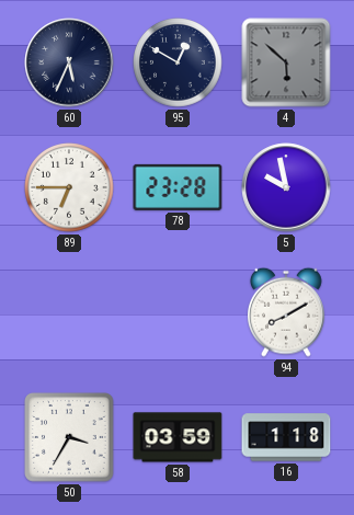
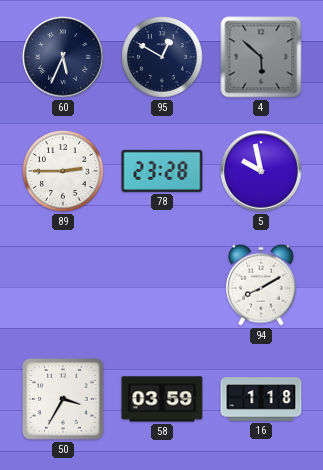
89: 6:45 -> 2:45
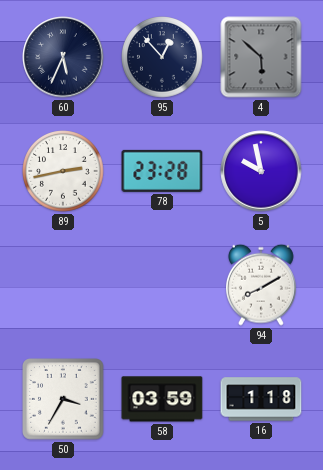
95: 12:50 -> 12:53
89: 2:45 -> 2:43
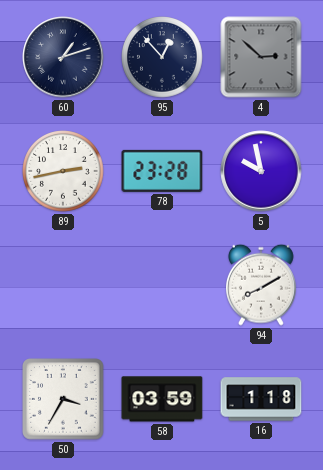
60: 5:34 -> 1:12
4: 5:52 -> 2:52
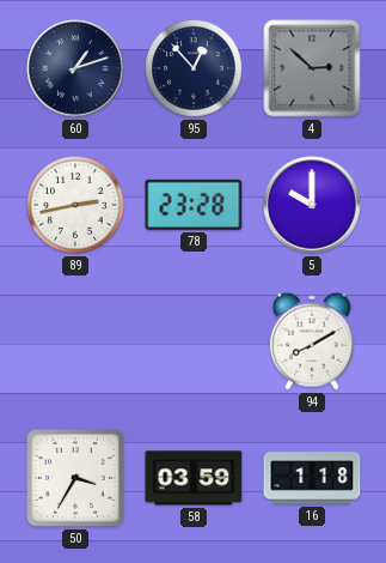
5: 9:58 -> 10:00
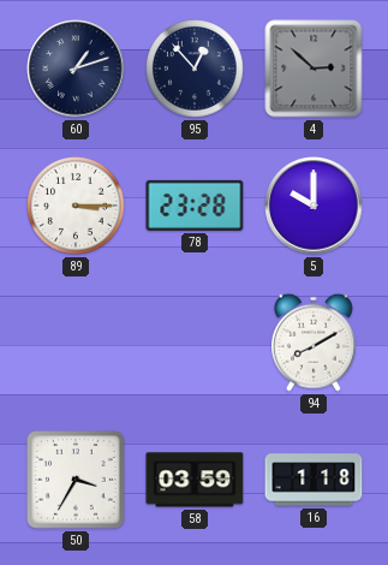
89: 2:43 -> 3:15
